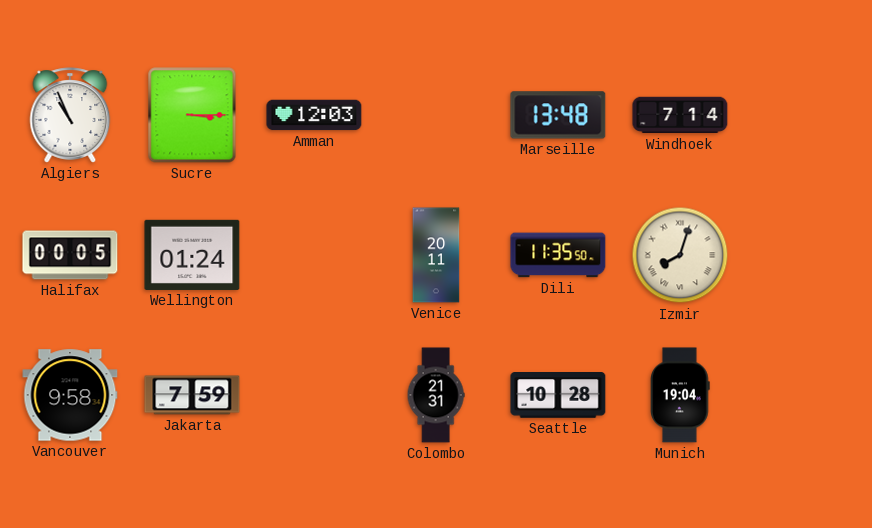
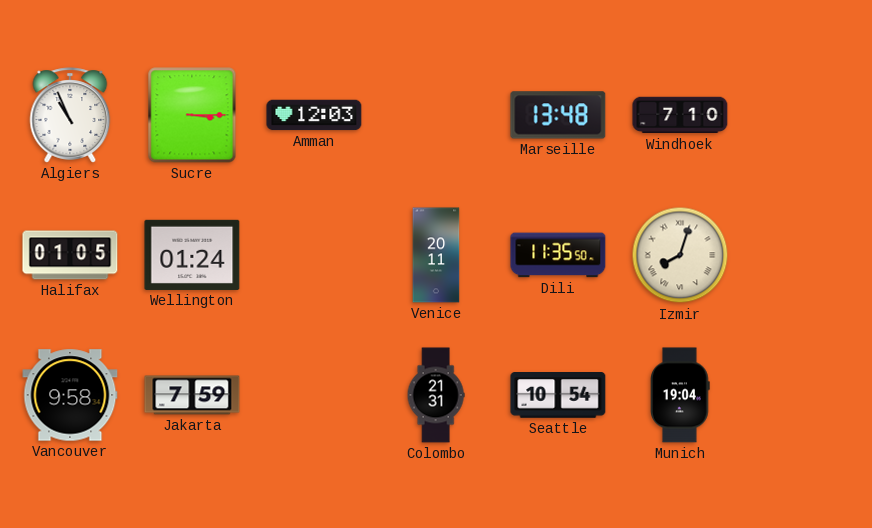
Windhoek: 7:14 -> 7:10
Halifax: 00:05 -> 01:05
Seattle: 10:28 -> 10:54
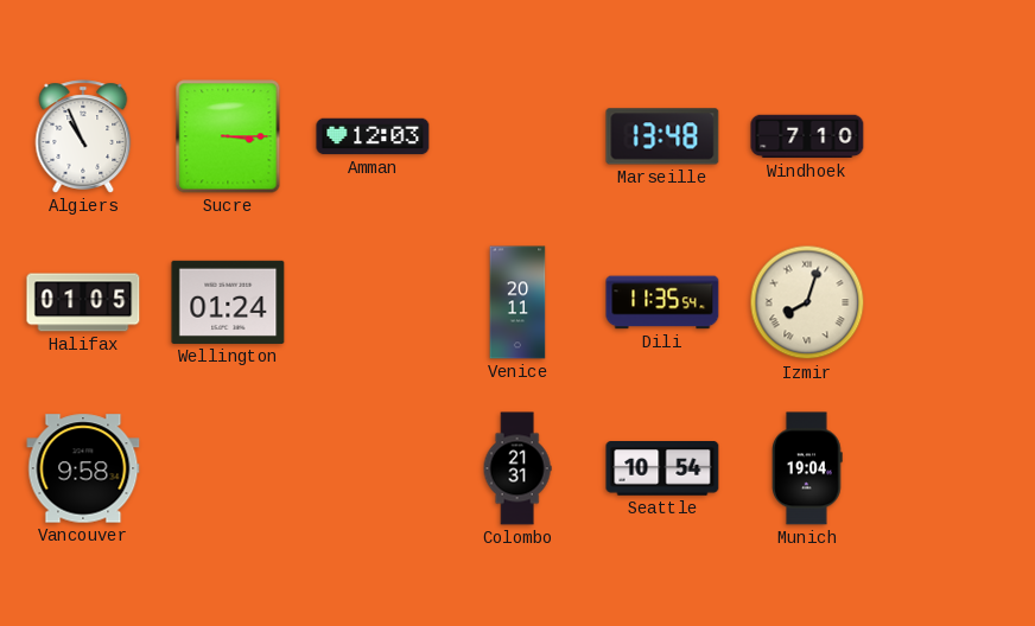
Dili: 11:35:50 -> 11:35:54
Jakarta: 7:59 -> none
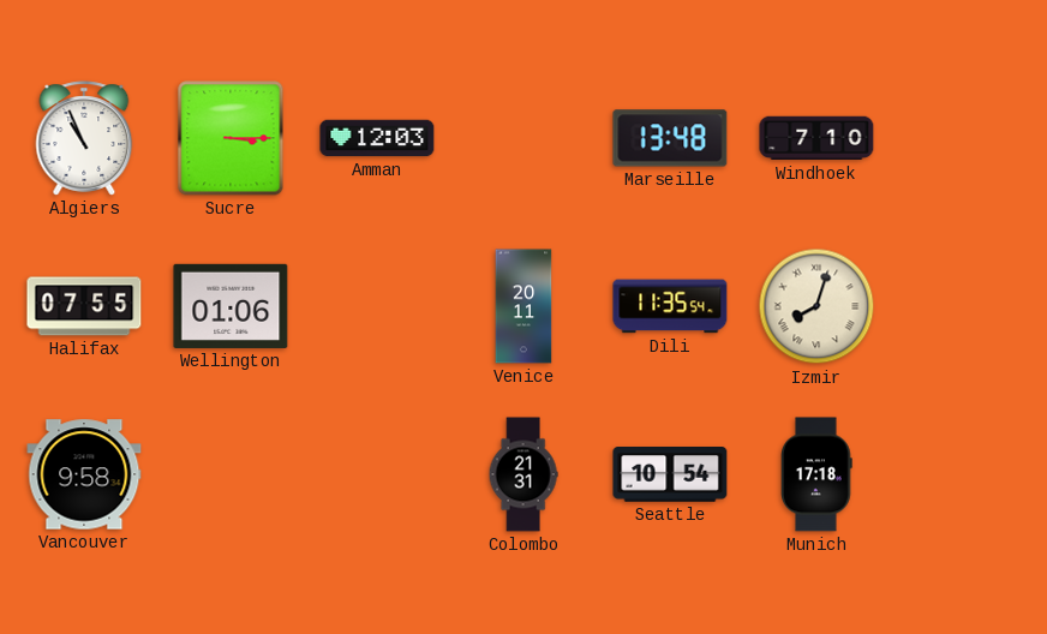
Halifax: 01:05 -> 07:55
Wellington: 01:24 -> 01:06
Munich: 19:04 -> 17:18
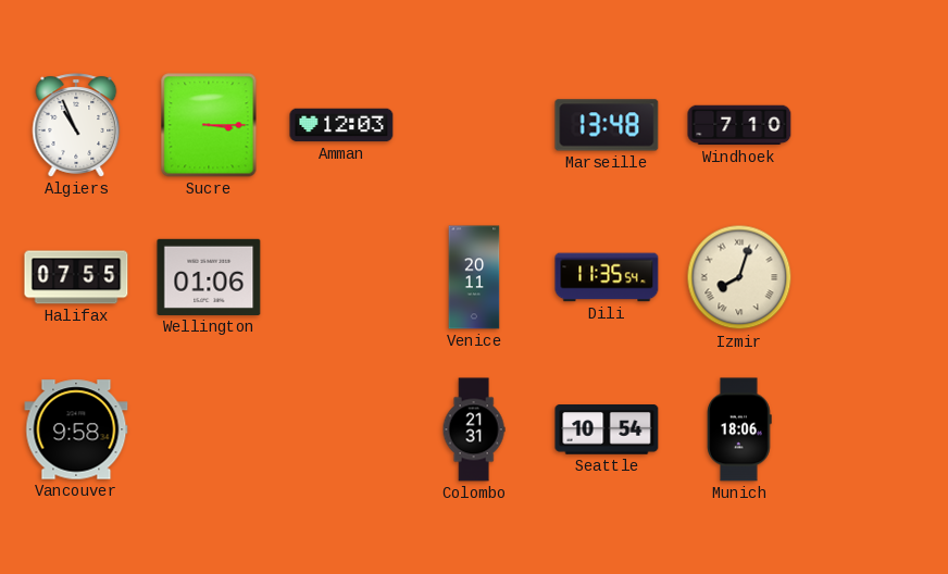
Munich: 17:18 -> 18:06
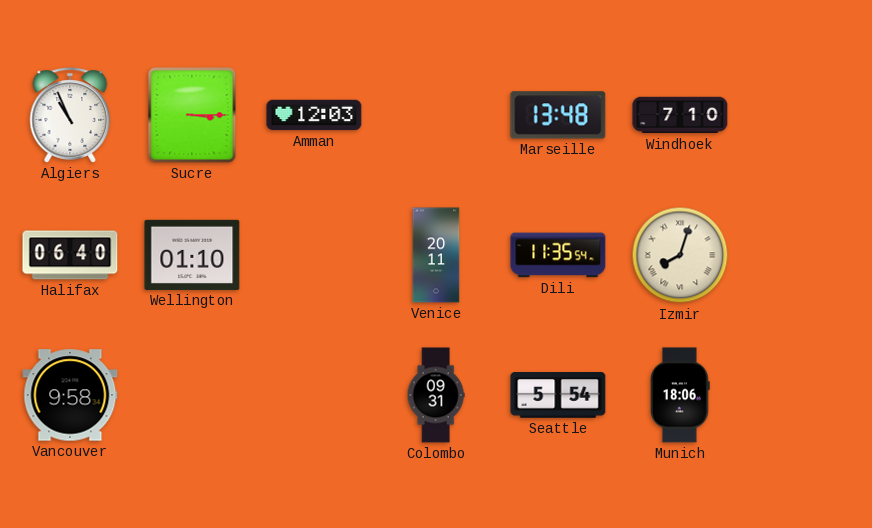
Halifax: 07:55 -> 06:40
Wellington: 01:06 -> 01:10
Colombo: 21:31 -> 09:31
Seattle: 10:54 -> 5:54
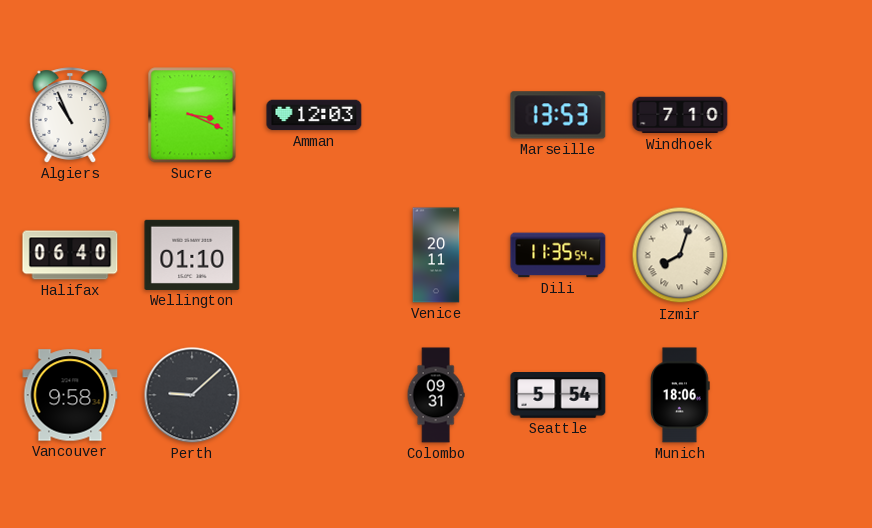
Sucre: 3:15 -> 3:19
Marseille: 13:48 -> 13:53
Perth: none -> 9:08
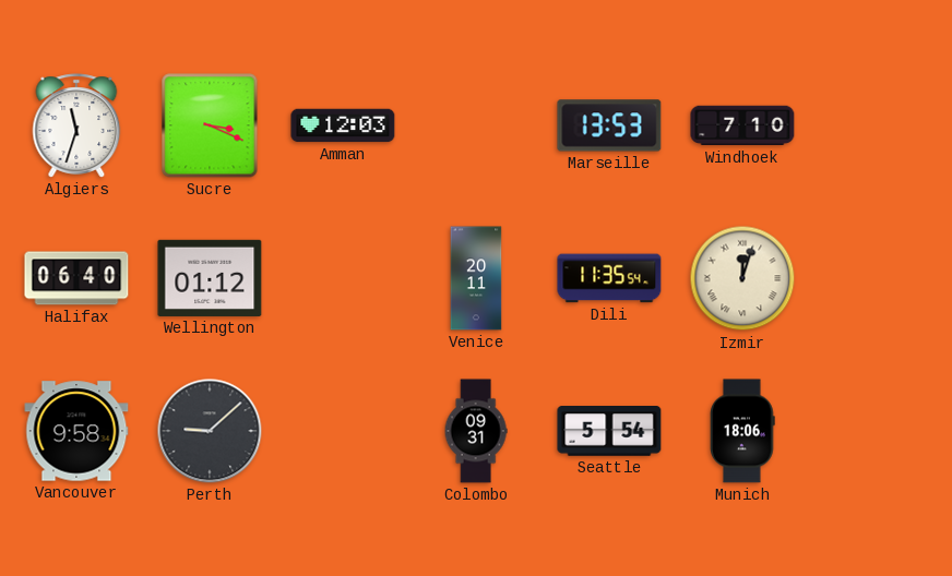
Algiers: 10:56 -> 11:33
Wellington: 01:10 -> 01:12
Izmir: 8:03 -> 12:03
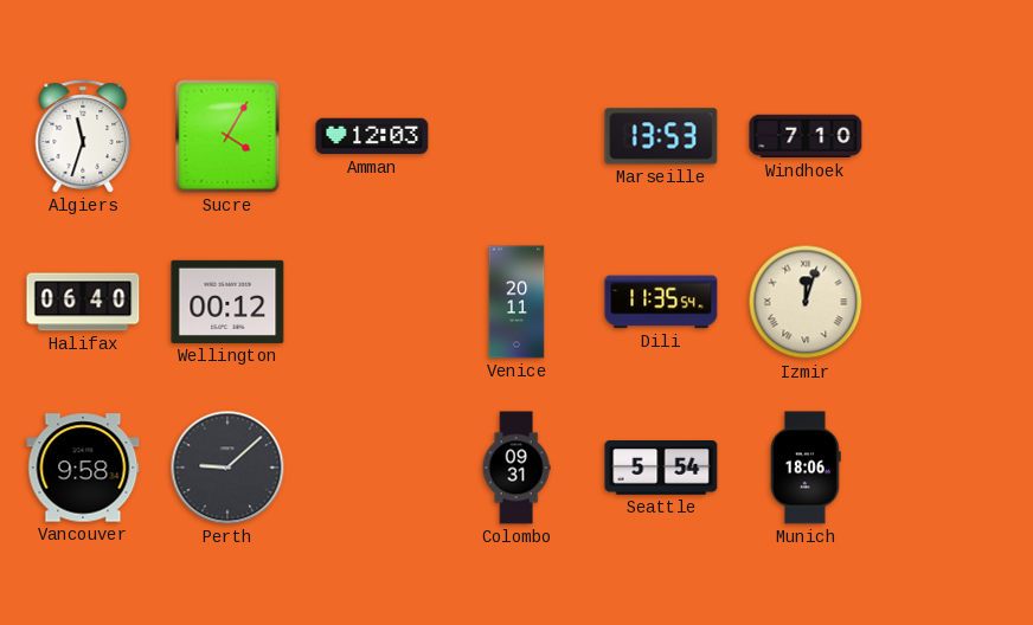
Sucre: 3:19 -> 4:05
Wellington: 01:12 -> 00:12
